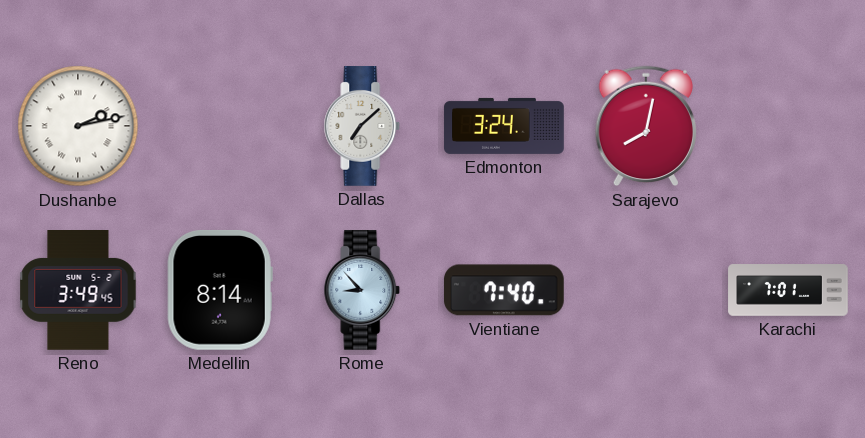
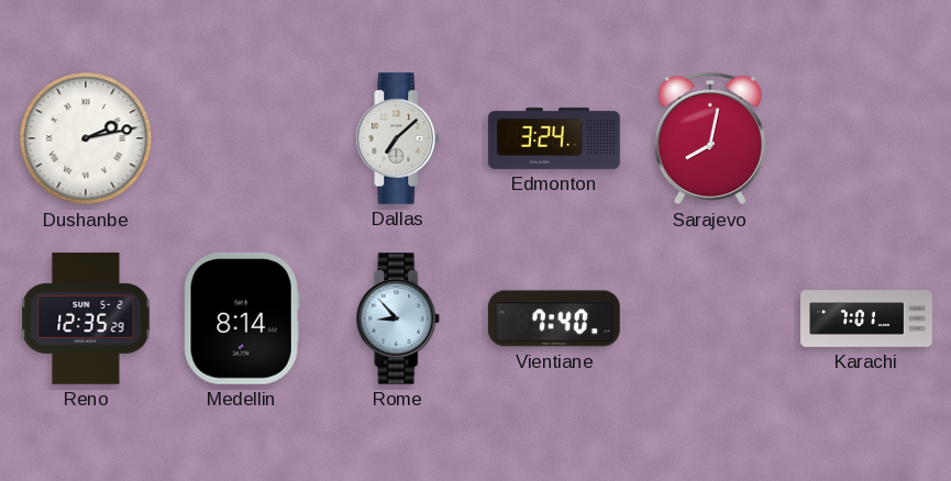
Reno: 3:49 -> 12:35
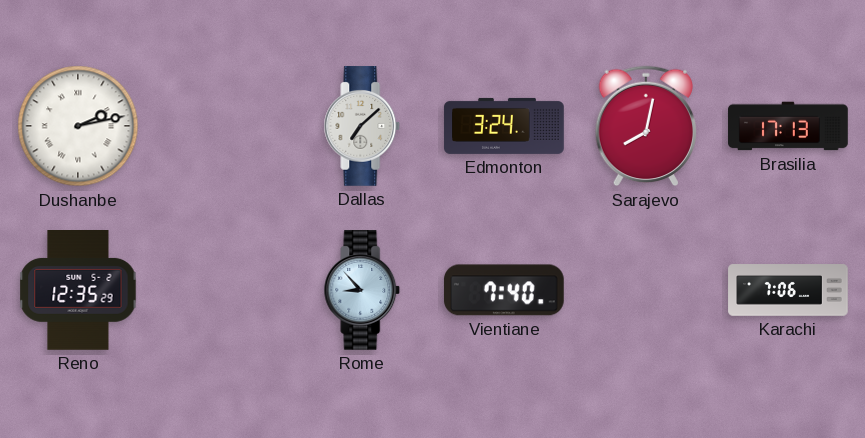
Brasilia: none -> 17:13
Medellin: 8:14 -> none
Karachi: 7:01 -> 7:06
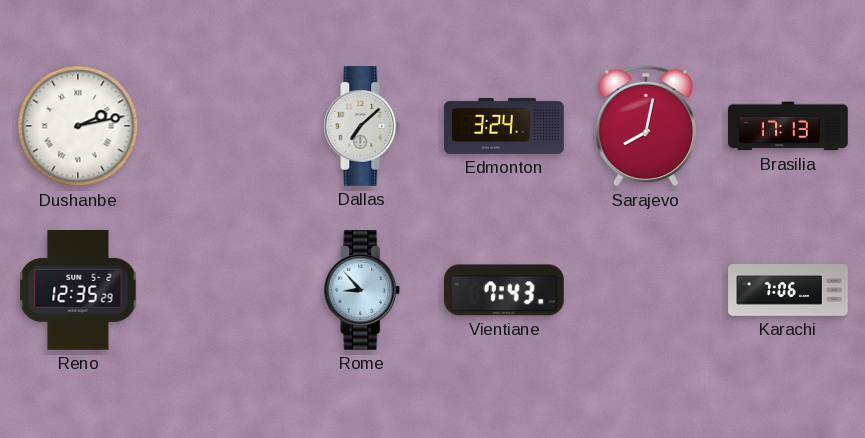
Vientiane: 7:40 -> 7:43
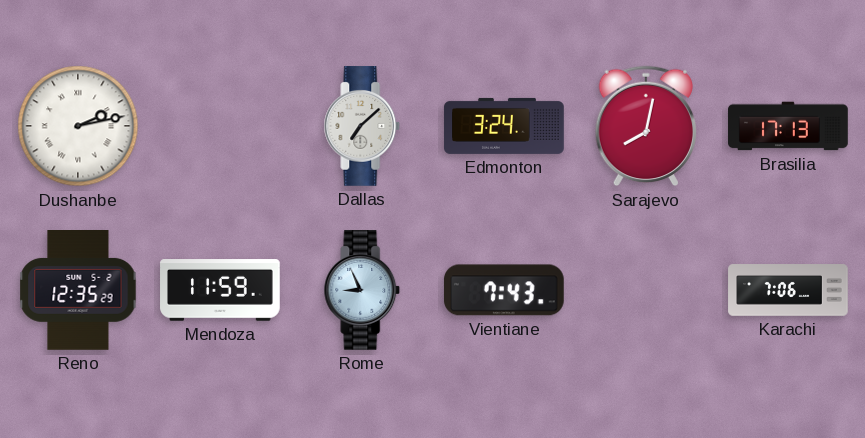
Mendoza: none -> 11:59
Rome: 8:53 -> 8:56
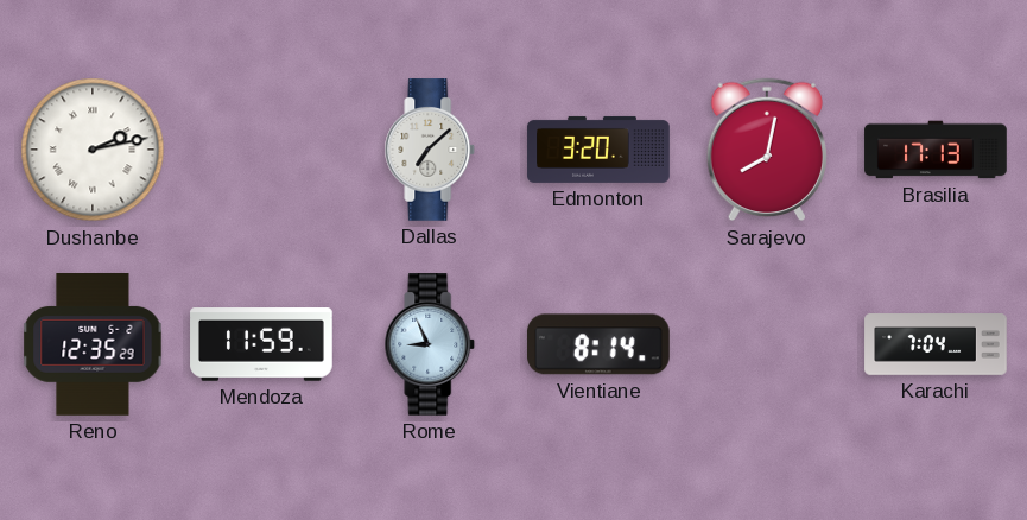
Edmonton: 3:24 -> 3:20
Vientiane: 7:43 -> 8:14
Karachi: 7:06 -> 7:04
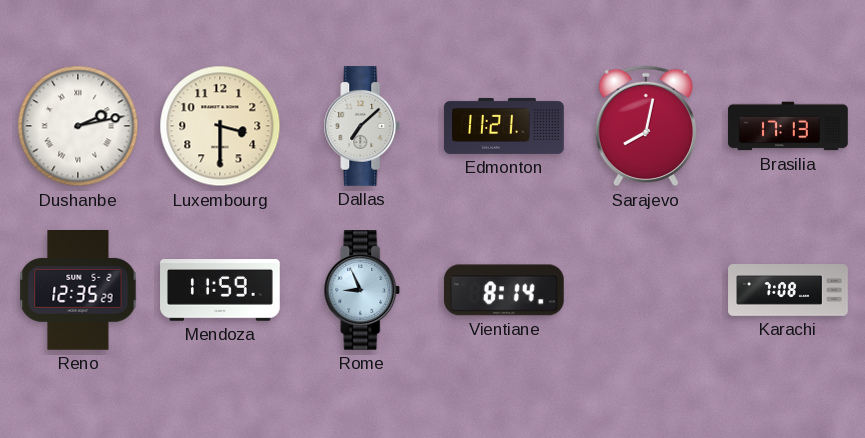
Luxembourg: none -> 3:30
Edmonton: 3:20 -> 11:21
Karachi: 7:04 -> 7:08
